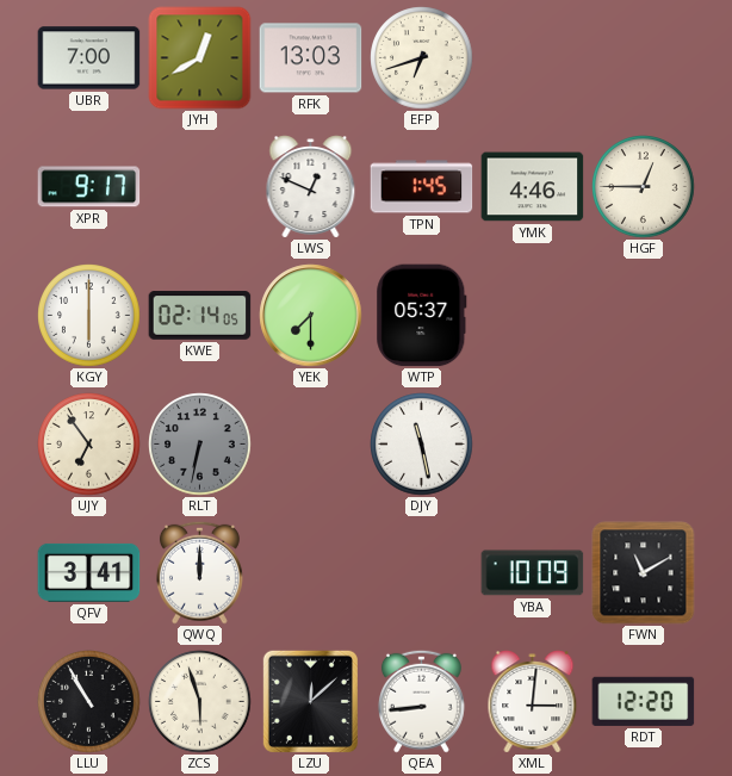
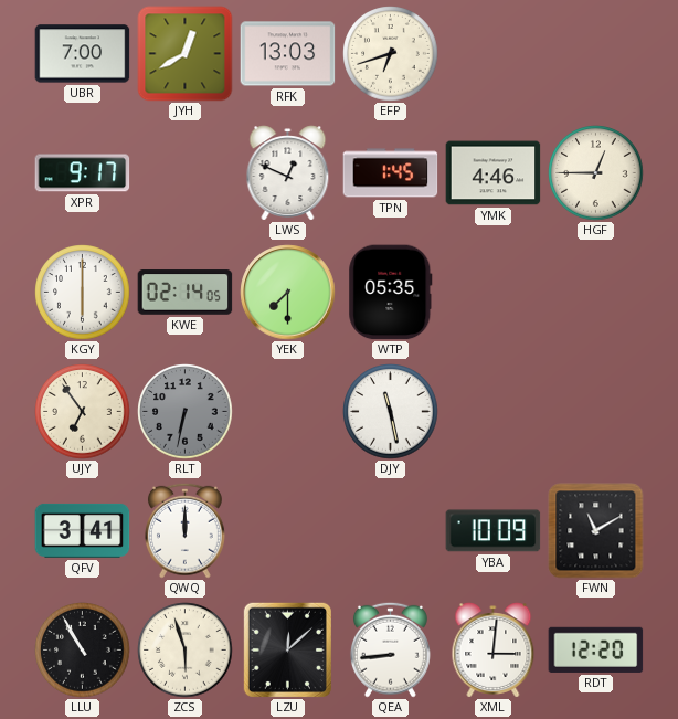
WTP: 05:37 -> 05:35
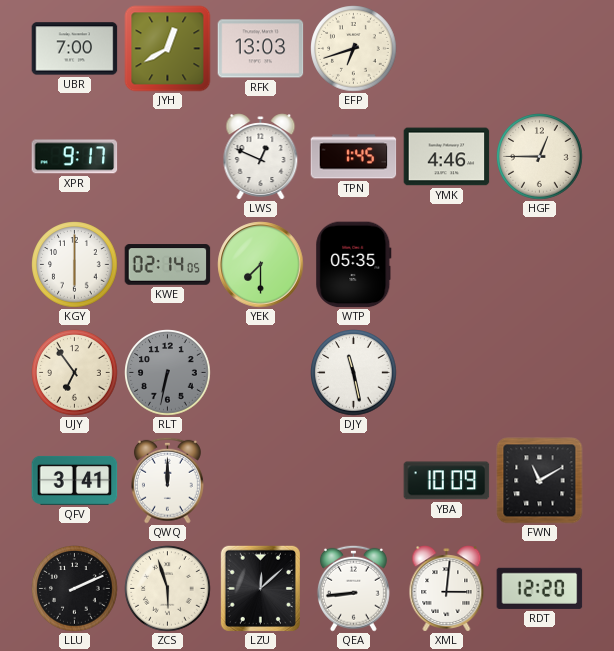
LLU: 10:55 -> 2:11
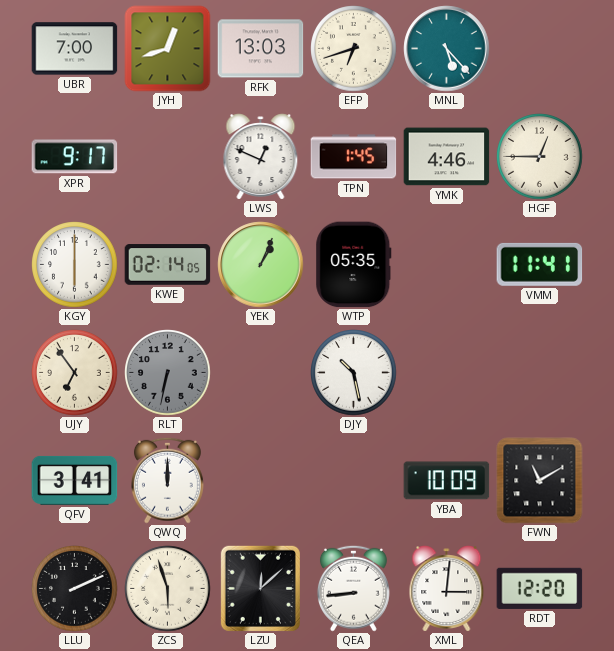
JYH: 12:40 -> 12:42
MNL: none -> 5:23
YEK: 7:30 -> 1:04
VMM: none -> 11:41
DJY: 11:28 -> 10:28
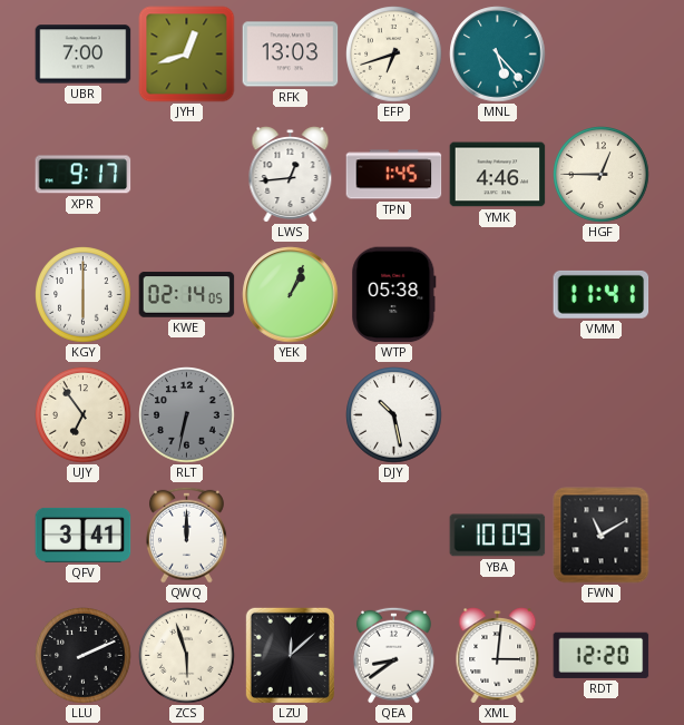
LWS: 12:49 -> 12:44
WTP: 05:35 -> 05:38
QEA: 8:44 -> 8:39
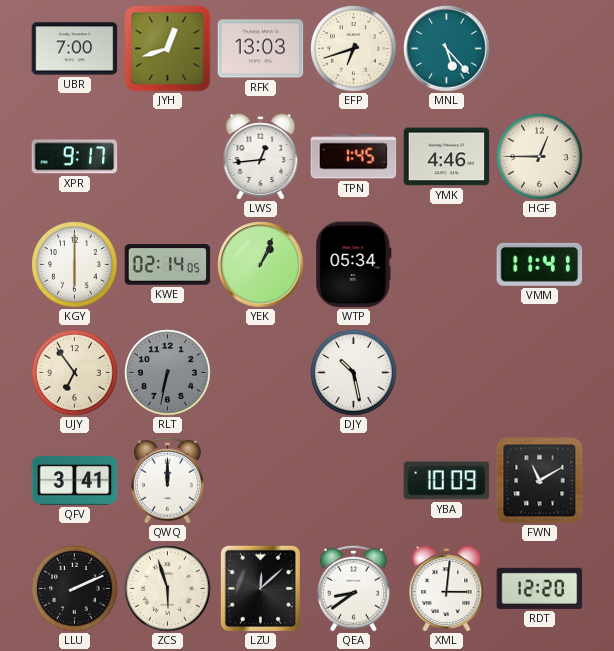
WTP: 05:38 -> 05:34
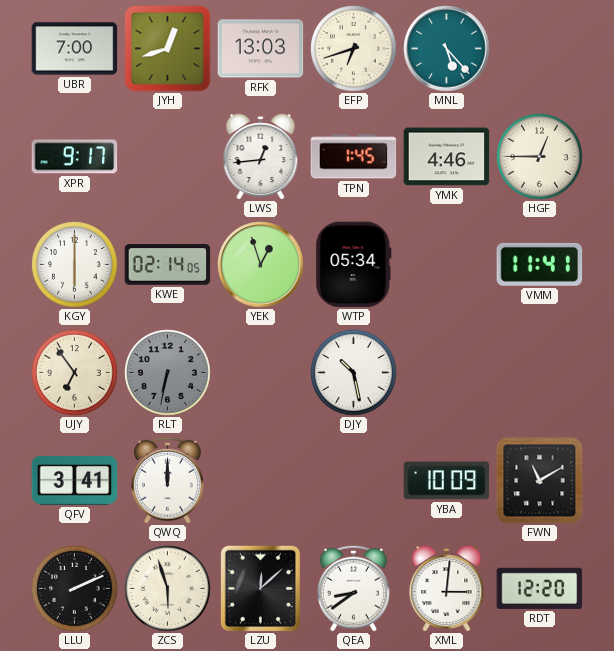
YEK: 1:04 -> 12:57
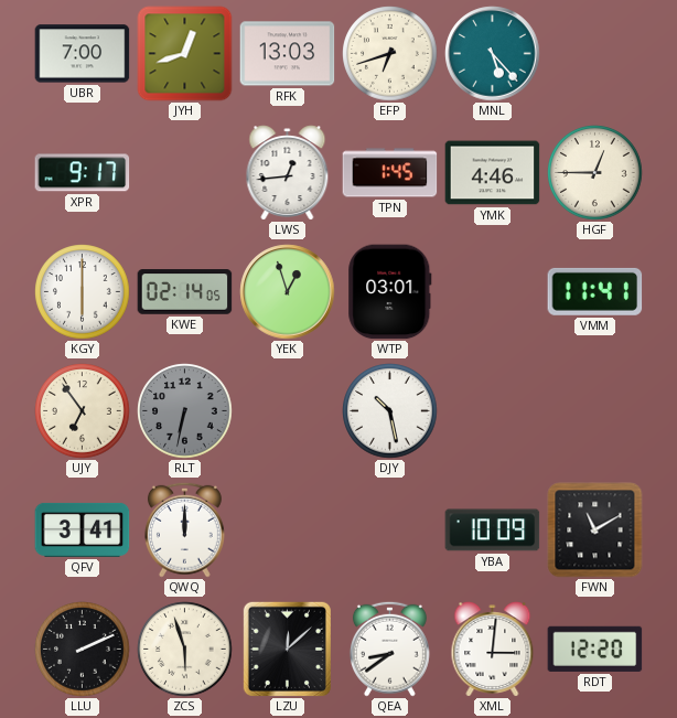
WTP: 05:34 -> 03:01
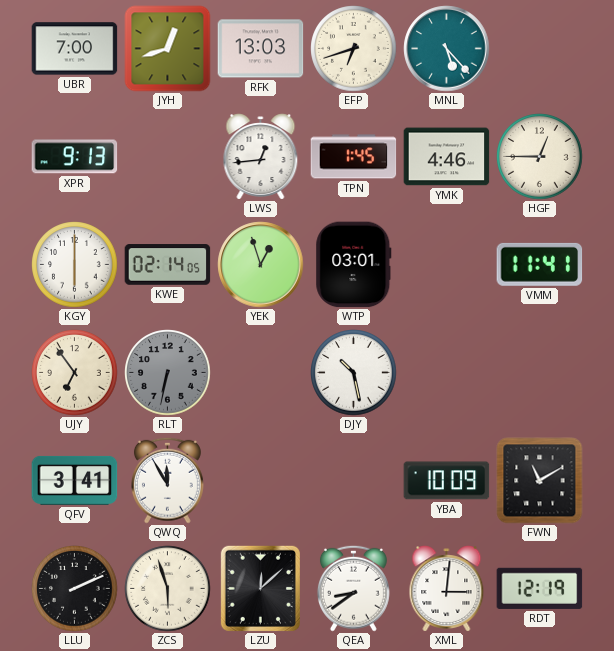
XPR: 9:17 -> 9:13
QWQ: 12:00 -> 11:55
RDT: 12:20 -> 12:19
